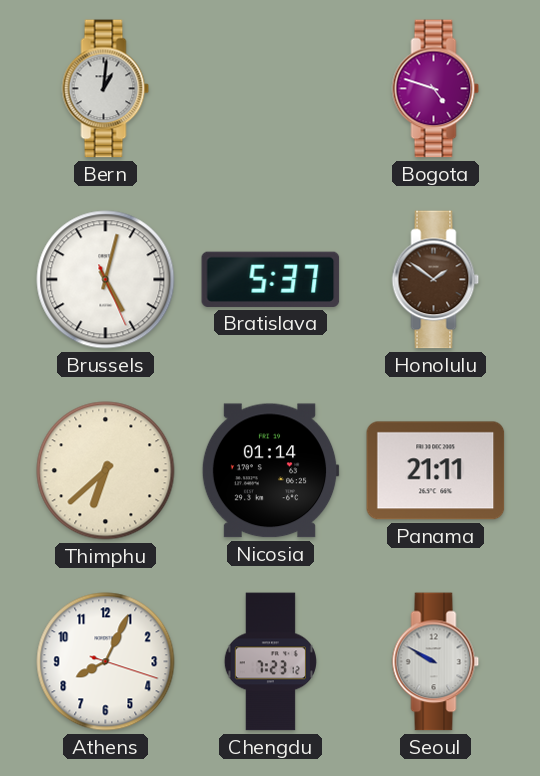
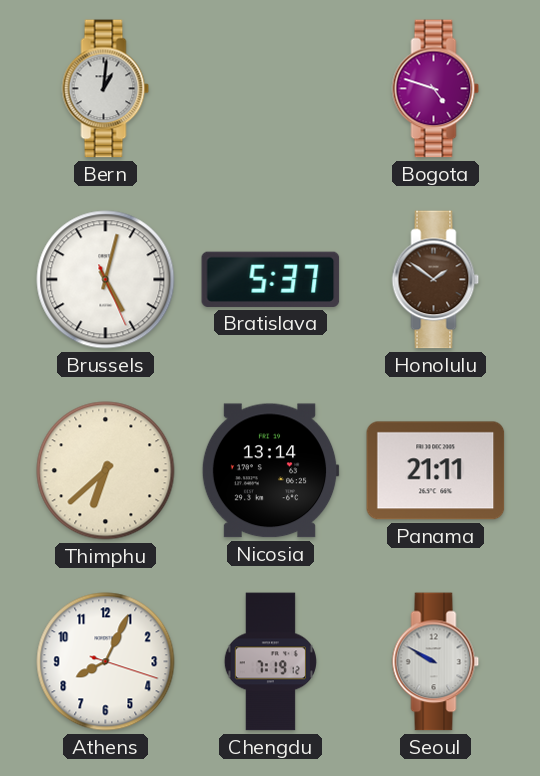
Nicosia: 01:14 -> 13:14
Chengdu: 7:23 -> 7:19
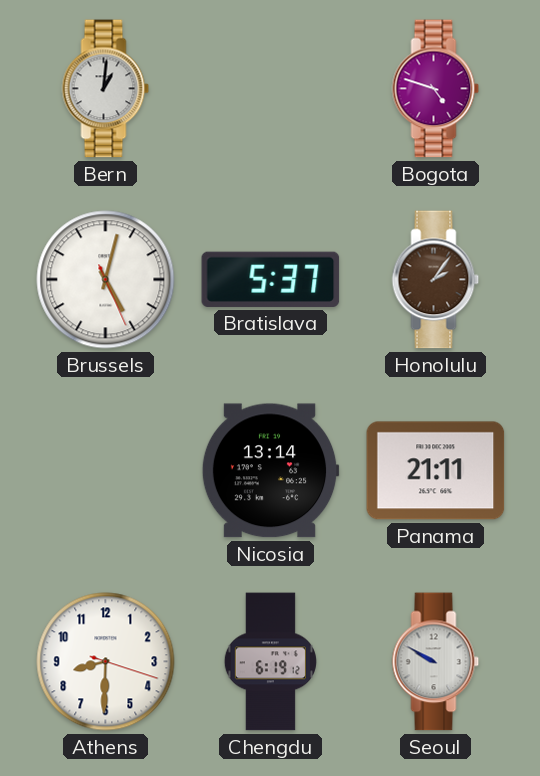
Honolulu: 1:51 -> 2:06
Thimphu: 6:38 -> none
Athens: 8:04 -> 8:30
Chengdu: 7:19 -> 6:19
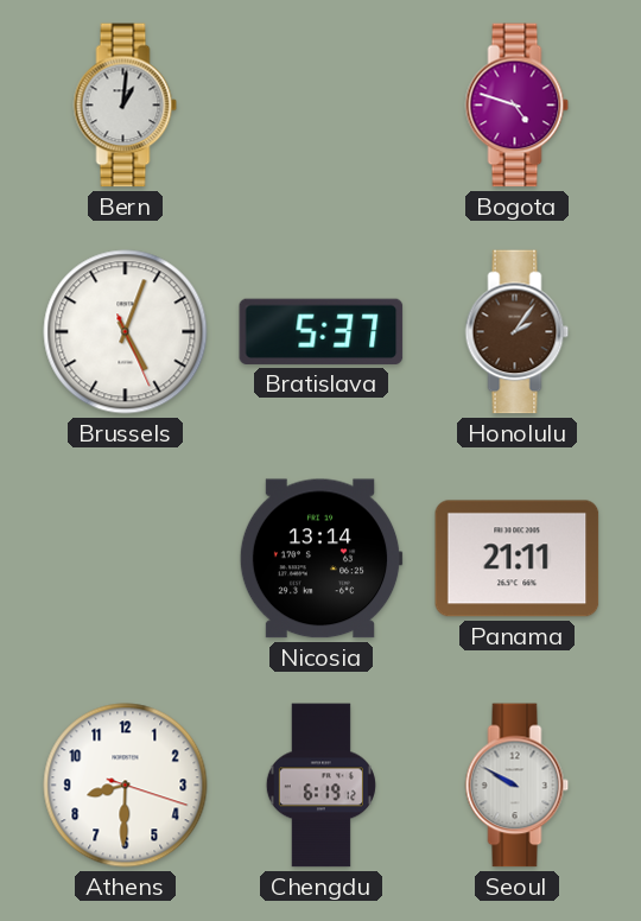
Brussels: 5:02 -> 5:03
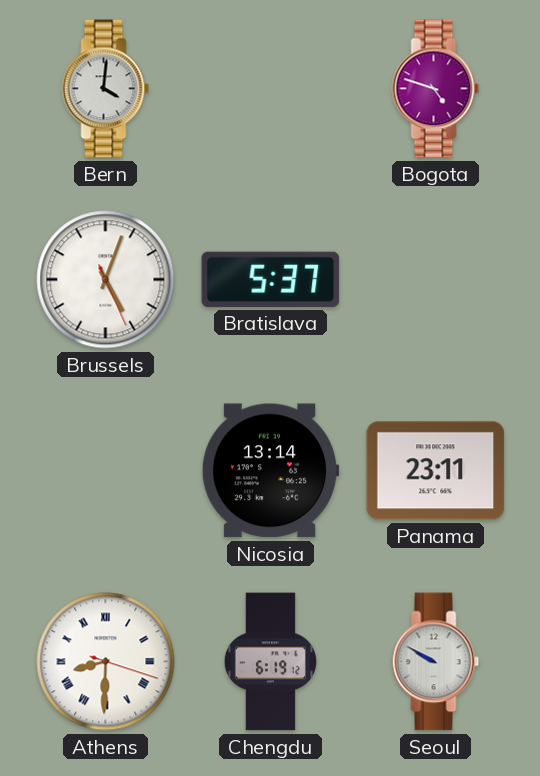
Bern: 1:01 -> 4:01
Honolulu: 2:06 -> none
Panama: 21:11 -> 23:11
Athens numerals: Arabic -> Roman
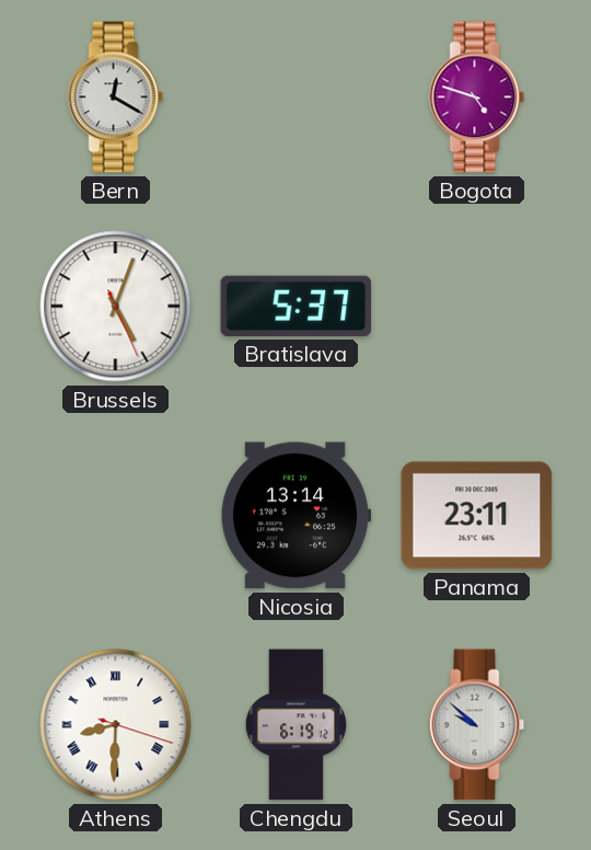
Bern: 4:01 -> 12:20
Seoul: 9:50 -> 9:52
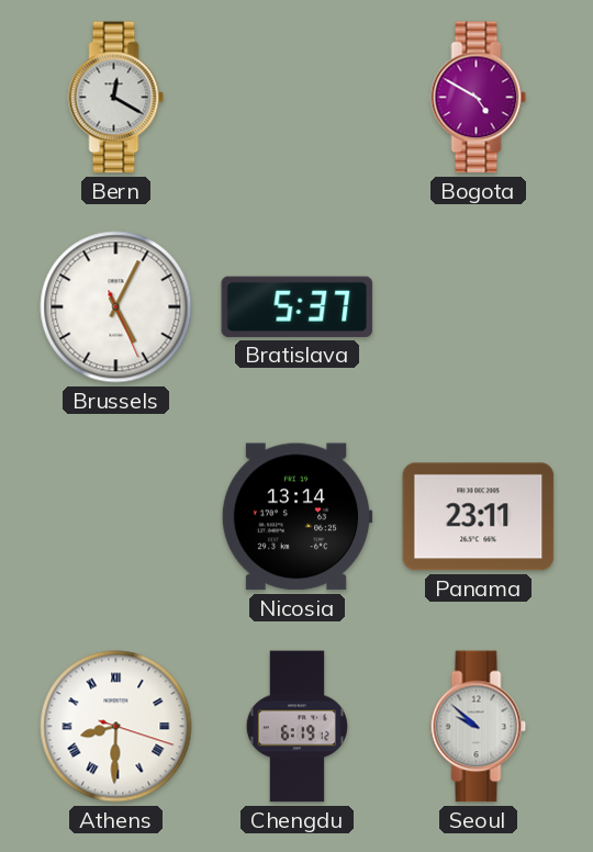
Bogota: 4:48 -> 4:50
Brussels: 5:03 -> 5:04
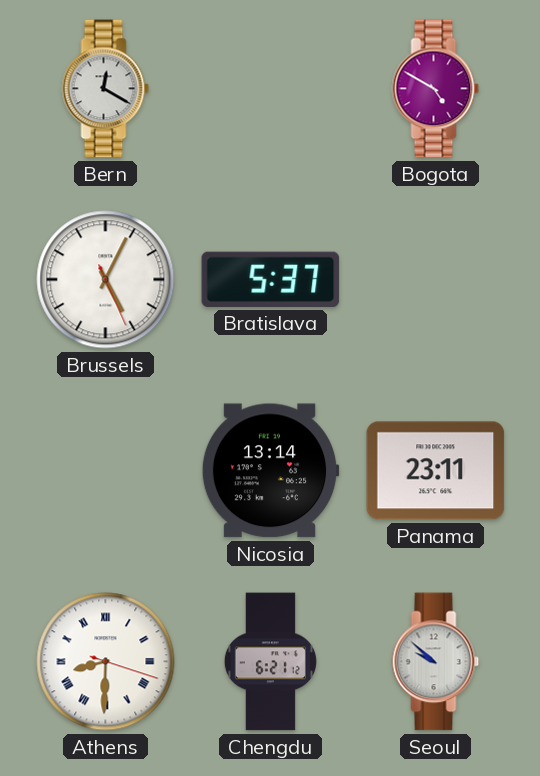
Chengdu: 6:19 -> 6:21
